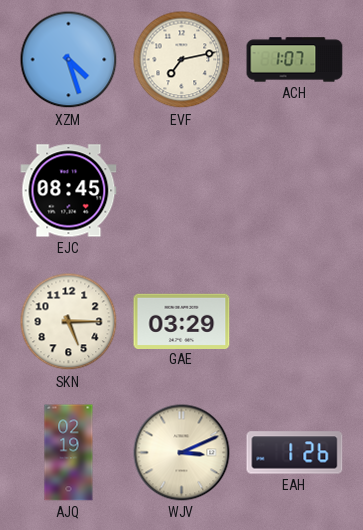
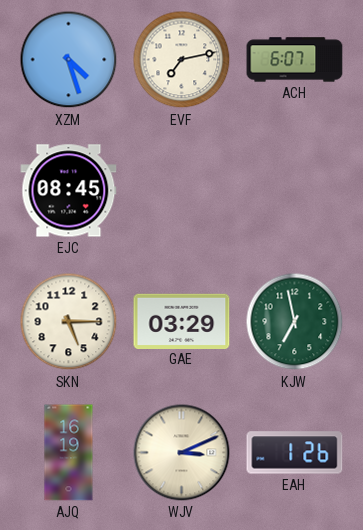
ACH: 1:07 -> 6:07
KJW: none -> 6:58
AJQ: 02:19 -> 16:19
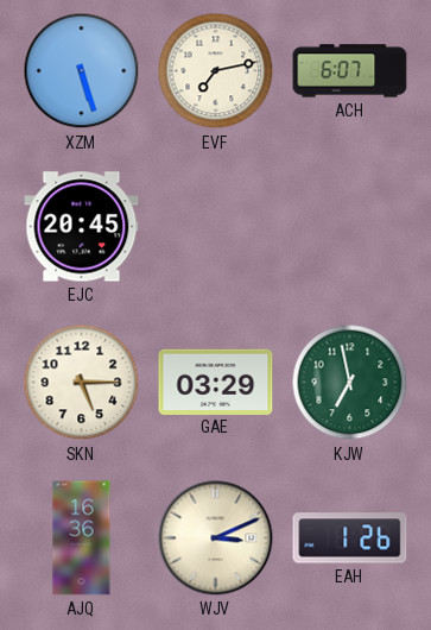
XZM: 4:27 -> 5:27
EJC: 08:45 -> 20:45
AJQ: 16:19 -> 16:36
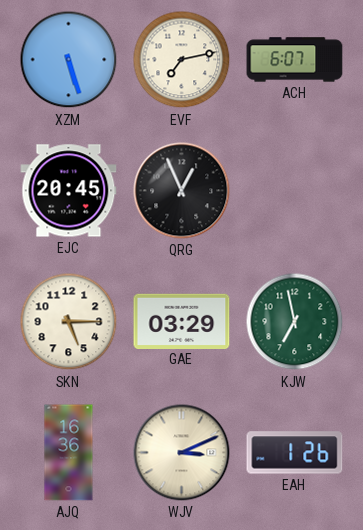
QRG: none -> 12:56
